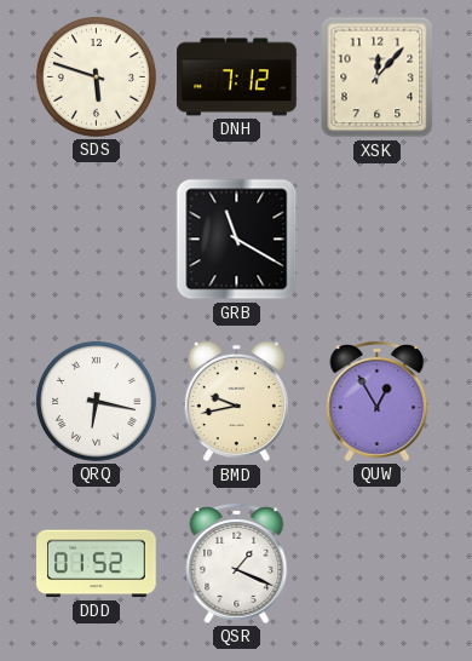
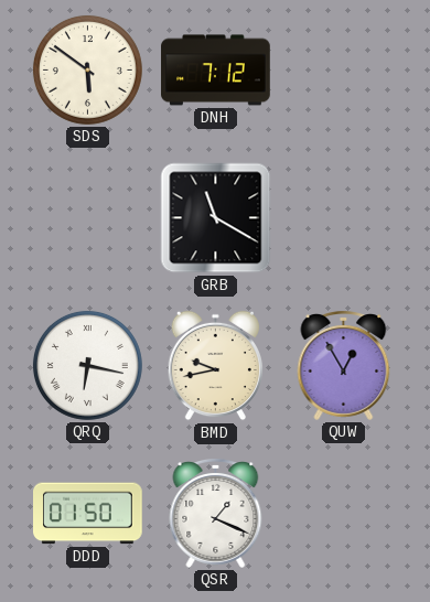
SDS: 5:48 -> 5:51
XSK: 12:07 -> none
DDD: 01:52 -> 01:50
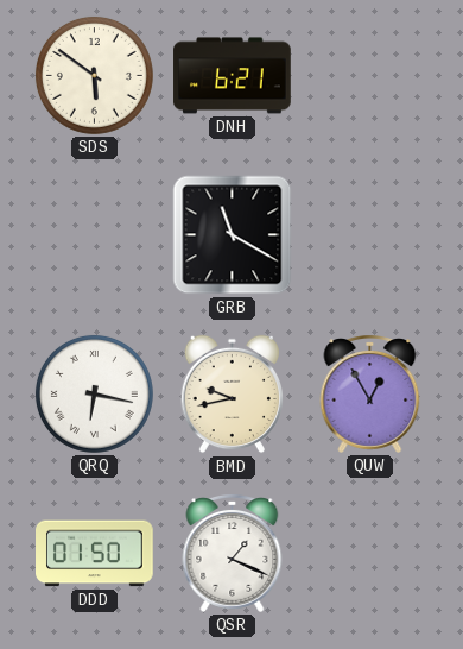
DNH: 7:12 -> 6:21
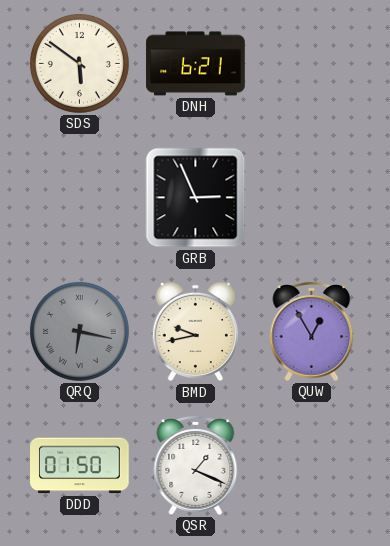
GRB: 11:20 -> 2:56
QRQ dial: white -> grey
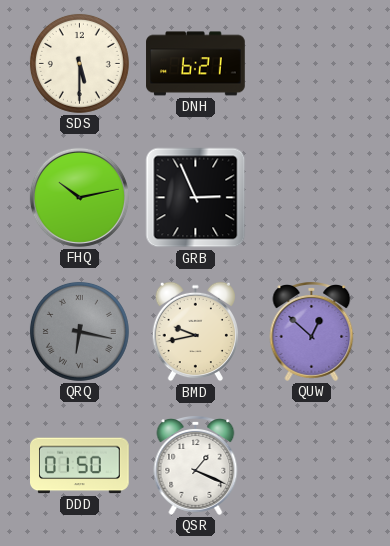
SDS: 5:51 -> 5:30
FHQ: none -> 10:13
QUW: 12:55 -> 12:52
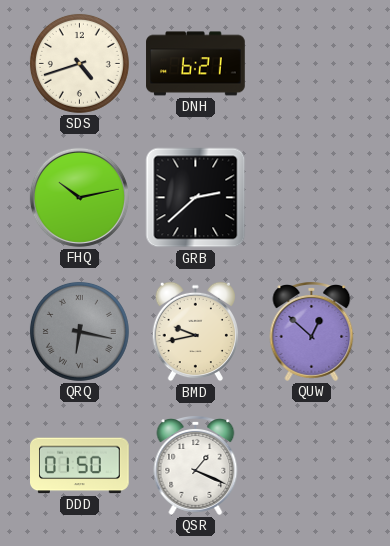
SDS: 5:30 -> 4:42
GRB: 2:56 -> 2:38
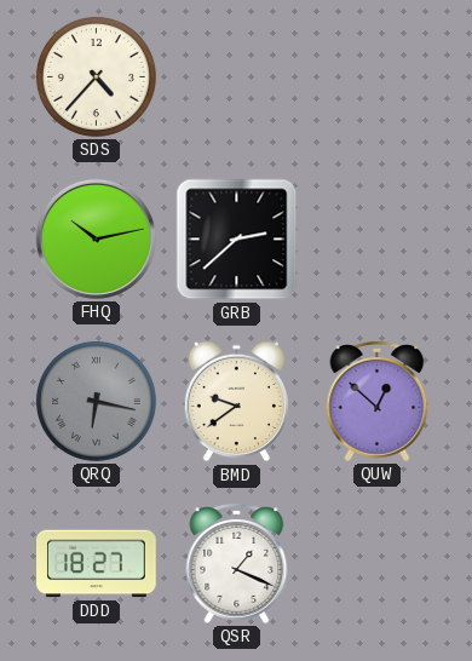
SDS: 4:42 -> 4:37
DNH: 6:21 -> none
BMD: 9:43 -> 9:39
DDD: 01:50 -> 18:27
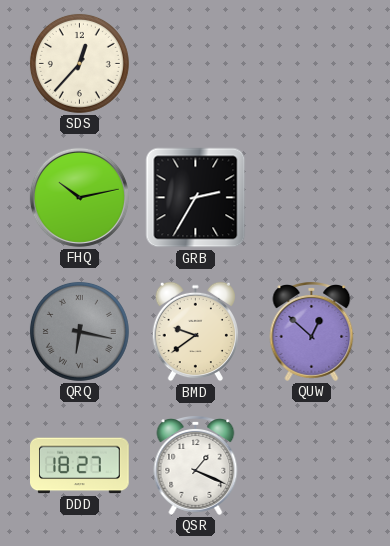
SDS: 4:37 -> 12:37
GRB: 2:38 -> 2:35
